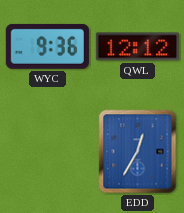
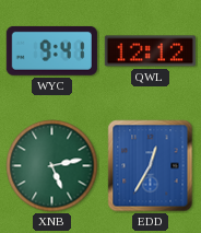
WYC: 9:36 -> 9:41
XNB: none -> 5:13
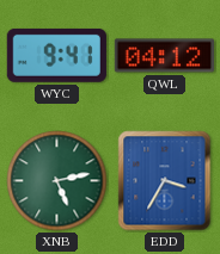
QWL: 12:12 -> 04:12
EDD: 12:35 -> 3:35
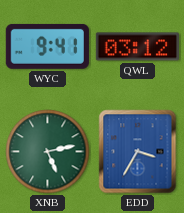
QWL: 04:12 -> 03:12
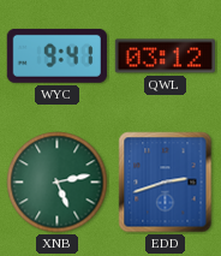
EDD: 3:35 -> 2:42
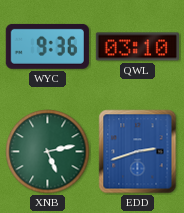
WYC: 9:41 -> 9:36
QWL: 03:12 -> 03:10
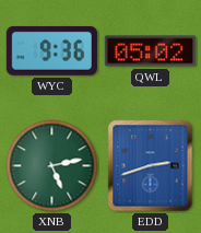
QWL: 03:10 -> 05:02
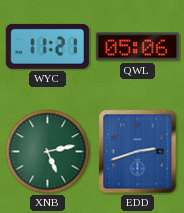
WYC: 9:36 -> 11:21
QWL: 05:02 -> 05:06
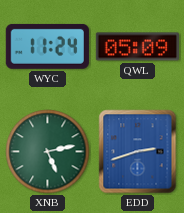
WYC: 11:21 -> 11:24
QWL: 05:06 -> 05:09
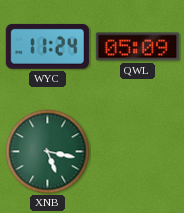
XNB: 5:13 -> 5:17
EDD: 2:42 -> none
